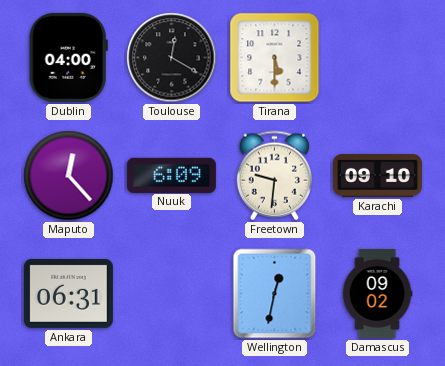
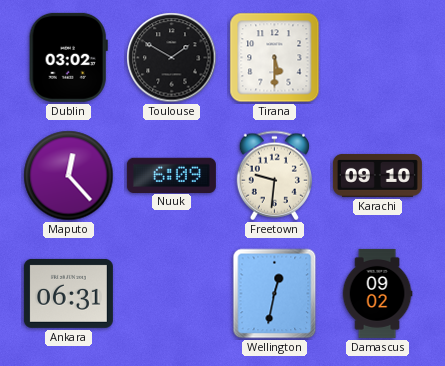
Dublin: 04:00 -> 03:02
Toulouse: 12:20 -> 1:50
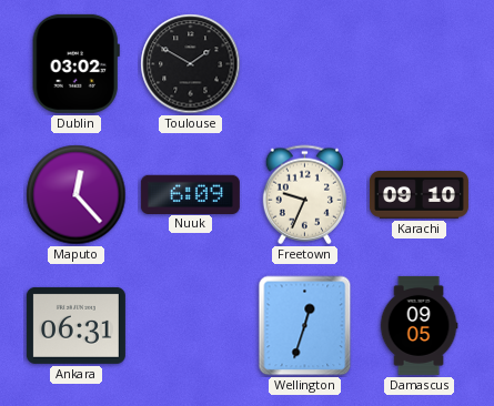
Tirana: 5:30 -> none
Freetown: 9:31 -> 9:34
Wellington: 12:32 -> 12:33
Damascus: 09:02 -> 09:05
